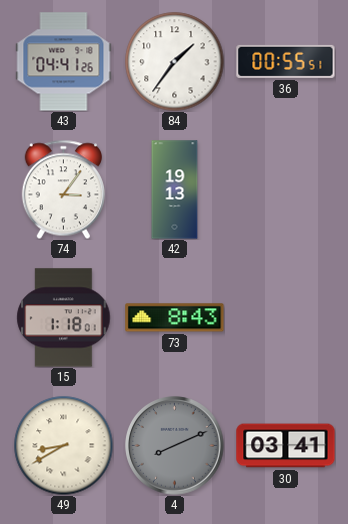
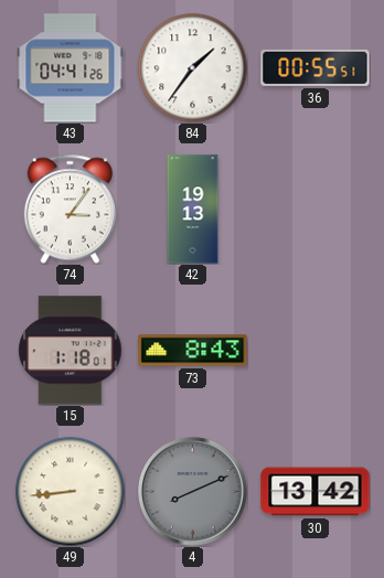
49: 8:40 -> 8:44
30: 03:41 -> 13:42
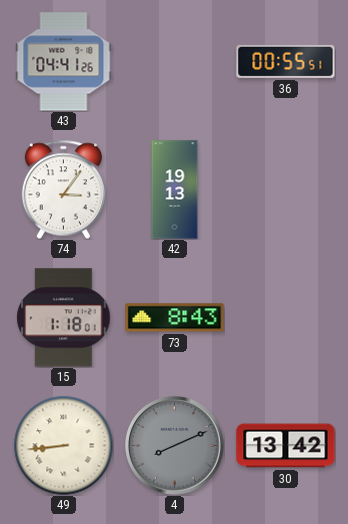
84: 1:36 -> none
